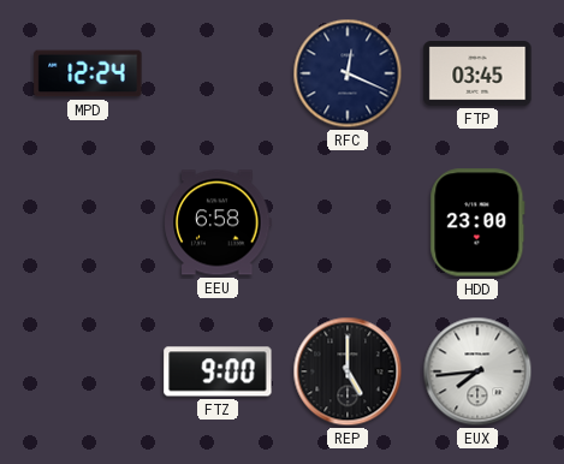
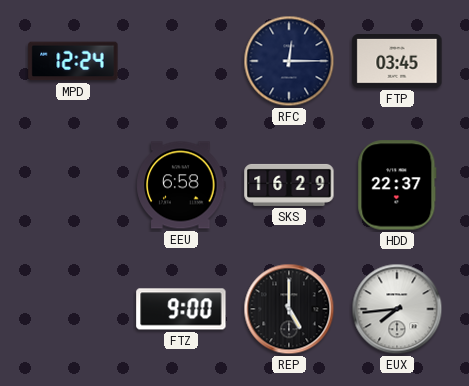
RFC: 12:19 -> 12:15
SKS: none -> 16:29
HDD: 23:00 -> 22:37
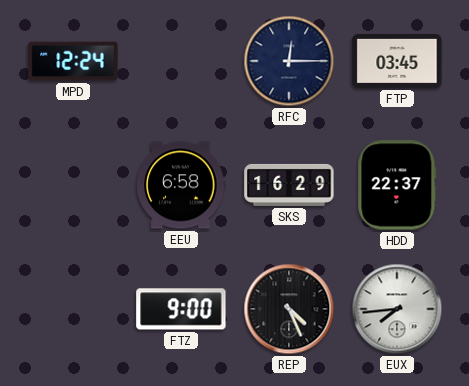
REP: 5:00 -> 4:26
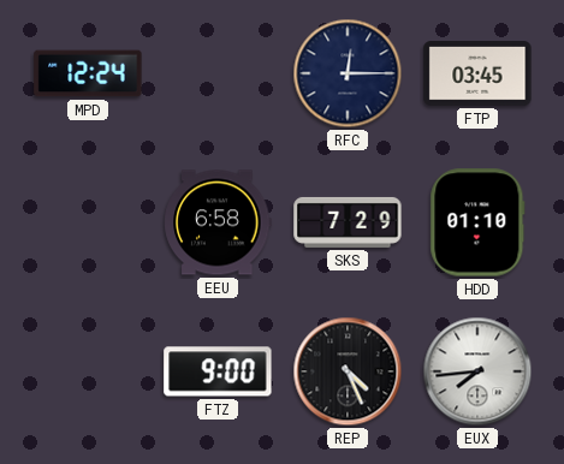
SKS: 16:29 -> 7:29
HDD: 22:37 -> 01:10
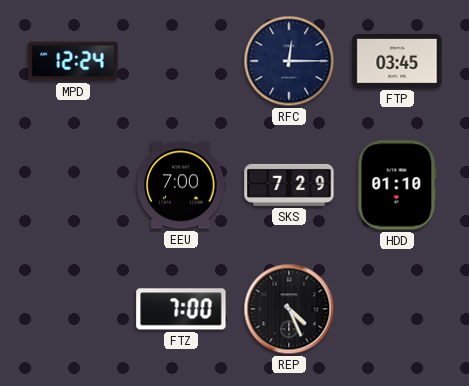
EEU: 6:58 -> 7:00
FTZ: 9:00 -> 7:00
EUX: 7:44 -> none
